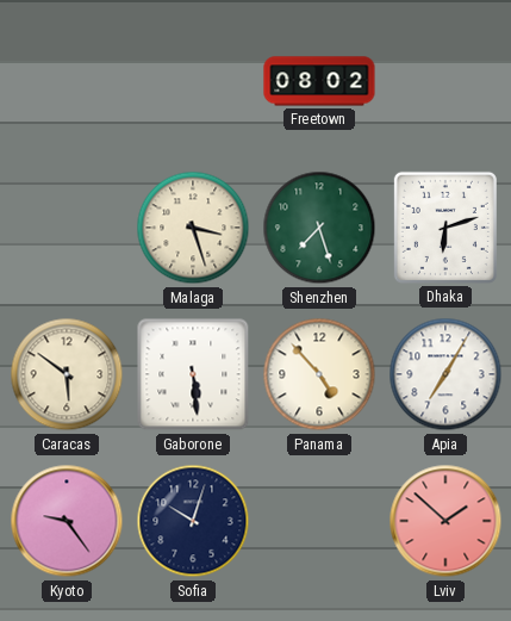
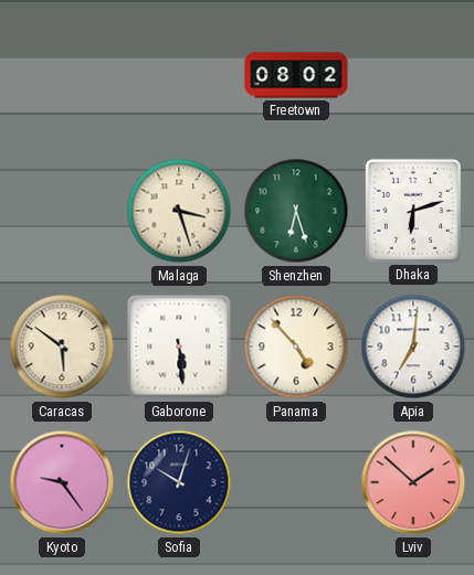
Shenzhen: 7:27 -> 6:27
Apia: 7:05 -> 7:01
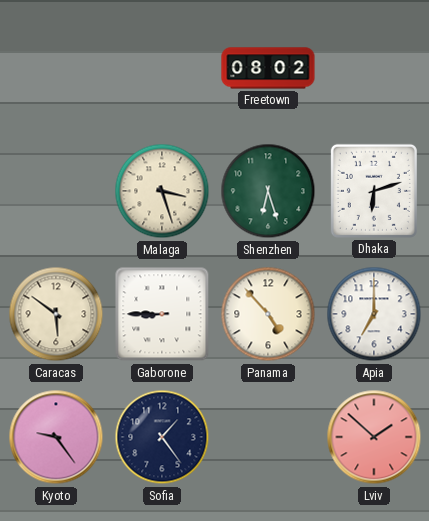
Gaborone: 5:29 -> 8:45
Apia: 7:01 -> 7:00
Sofia: 10:03 -> 1:24
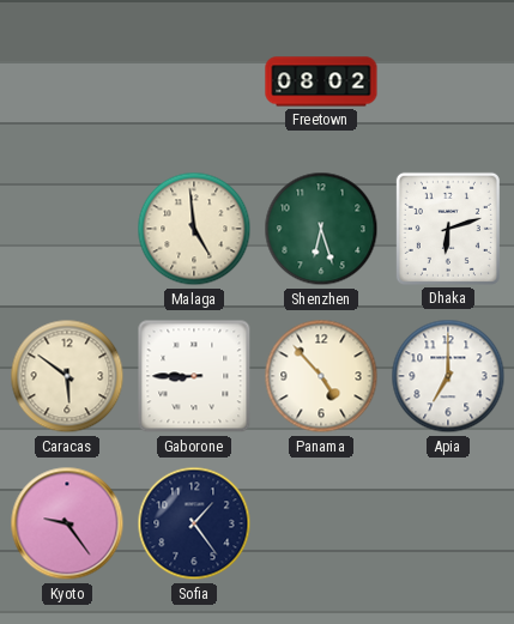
Malaga: 3:27 -> 4:59
Lviv: 1:52 -> none
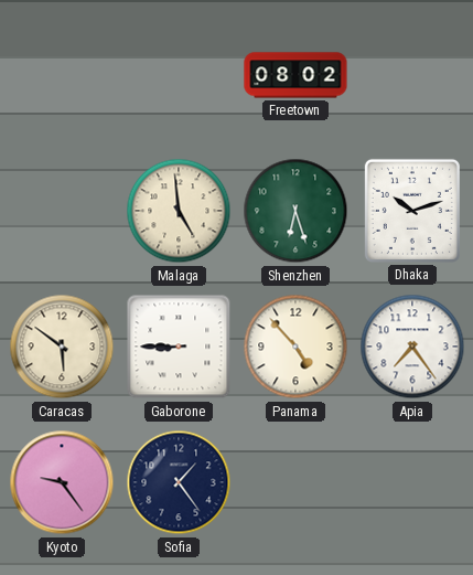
Dhaka: 6:12 -> 10:12
Apia: 7:00 -> 7:24
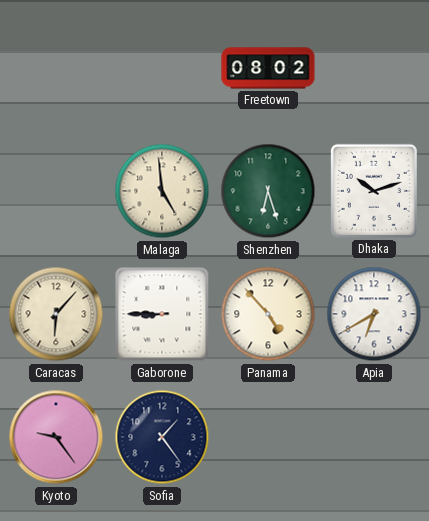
Caracas: 5:51 -> 6:07
Apia: 7:24 -> 6:40
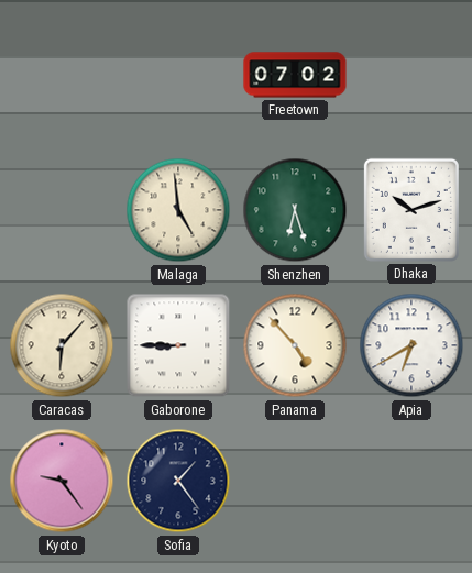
Freetown: 08:02 -> 07:02
